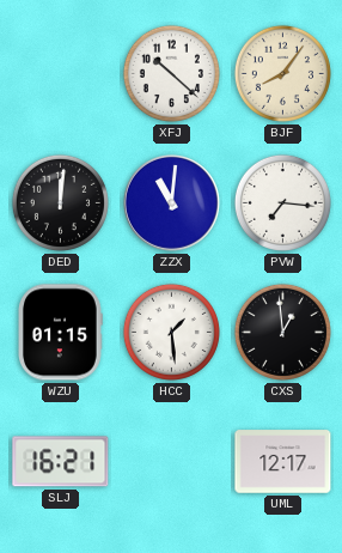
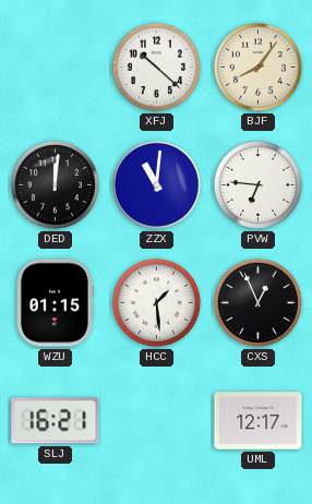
PVW: 7:16 -> 6:46
CXS: 12:59 -> 12:56
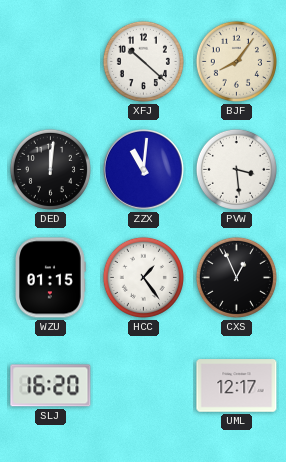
PVW: 6:46 -> 3:29
HCC: 1:29 -> 1:24
SLJ: 16:21 -> 16:20
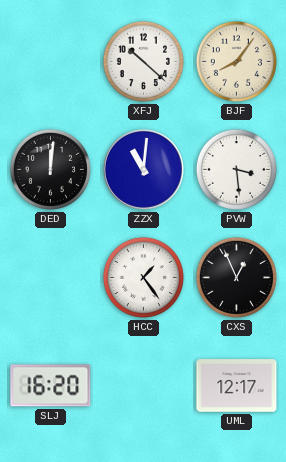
WZU: 01:15 -> none
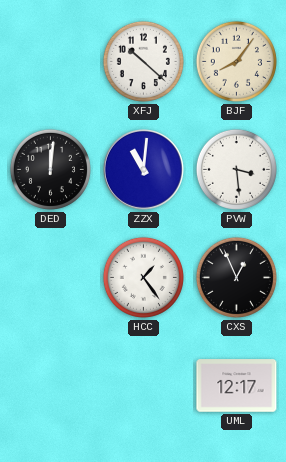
SLJ: 16:20 -> none
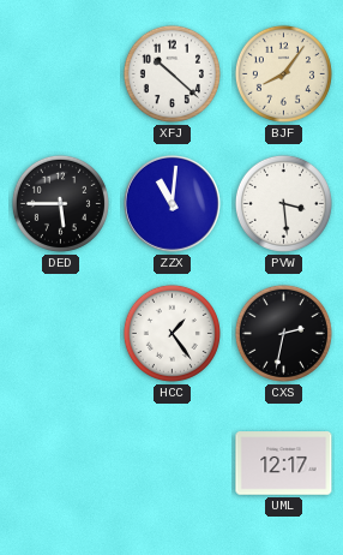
DED: 12:01 -> 5:45
CXS: 12:56 -> 2:32
